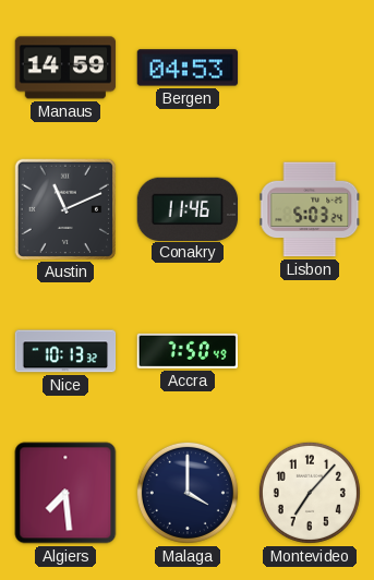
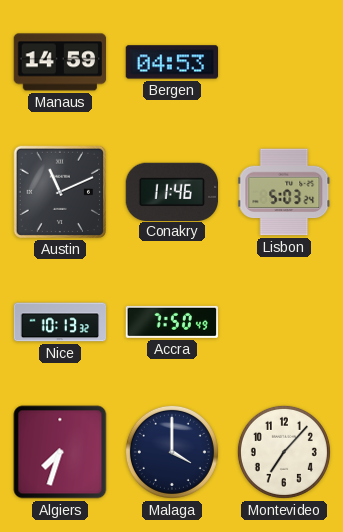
Algiers: 7:29 -> 7:33
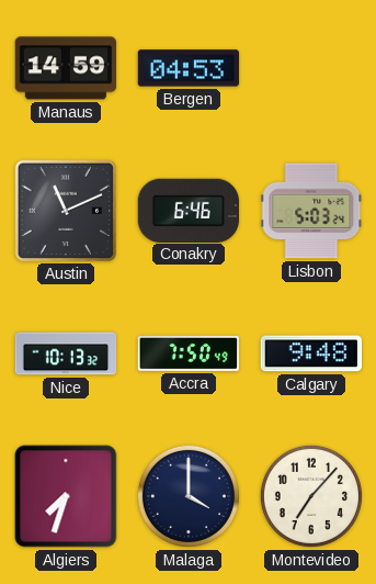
Conakry: 11:46 -> 6:46
Calgary: none -> 9:48
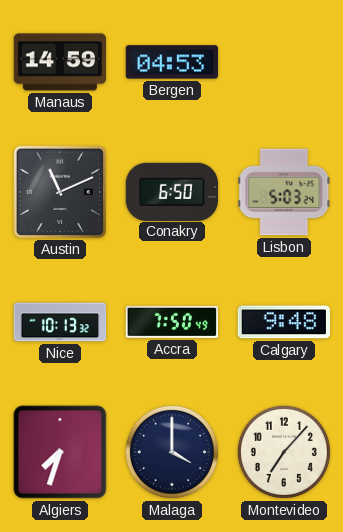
Conakry: 6:46 -> 6:50
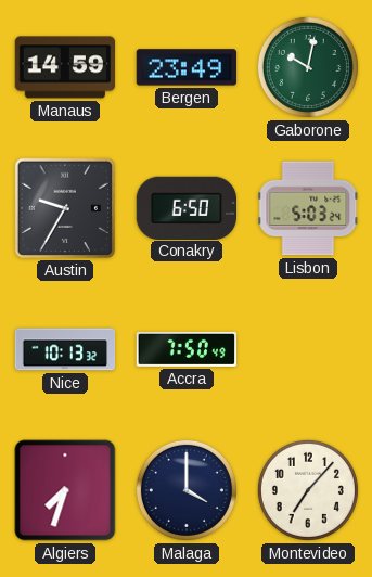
Bergen: 04:53 -> 23:49
Gaborone: none -> 10:02
Austin: 11:11 -> 9:35
Calgary: 9:48 -> none
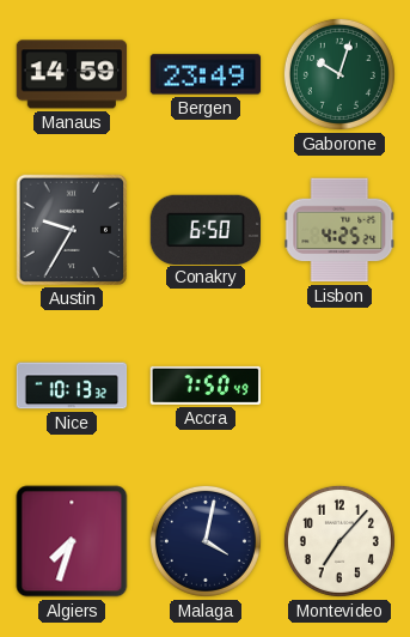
Gaborone: 10:02 -> 10:03
Lisbon: 5:03 -> 4:25
Malaga: 4:00 -> 4:02
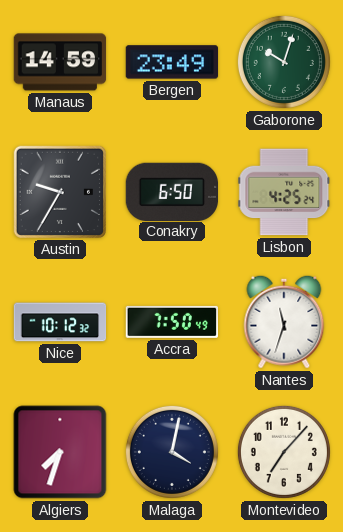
Nice: 10:13 -> 10:12
Nantes: none -> 11:33
